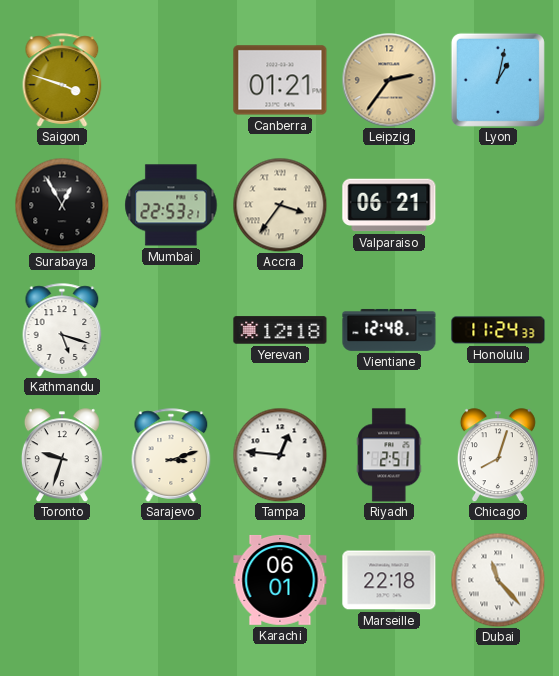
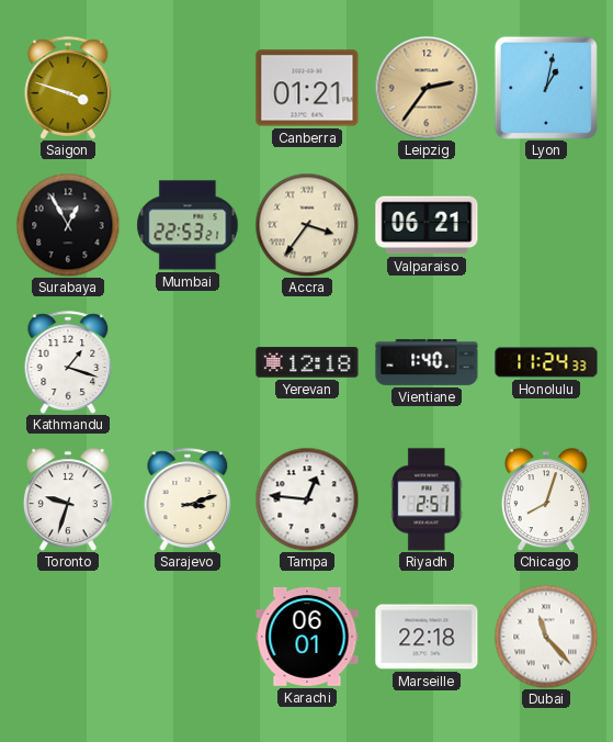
Kathmandu: 5:18 -> 1:18
Vientiane: 12:48 -> 1:40
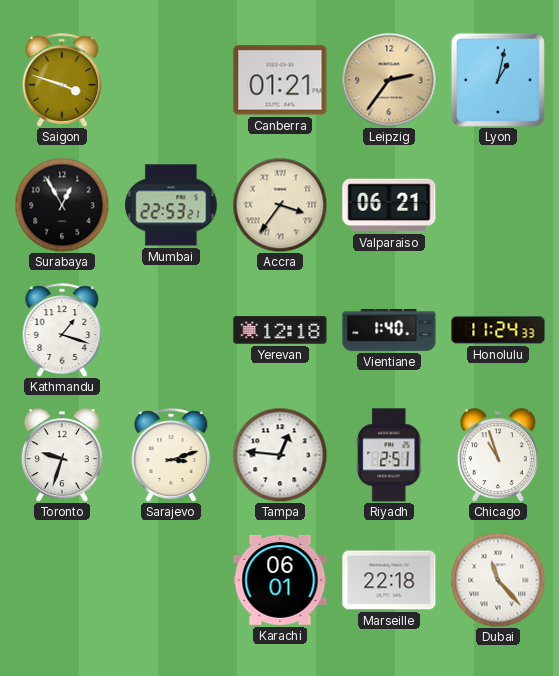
Chicago: 8:03 -> 10:57
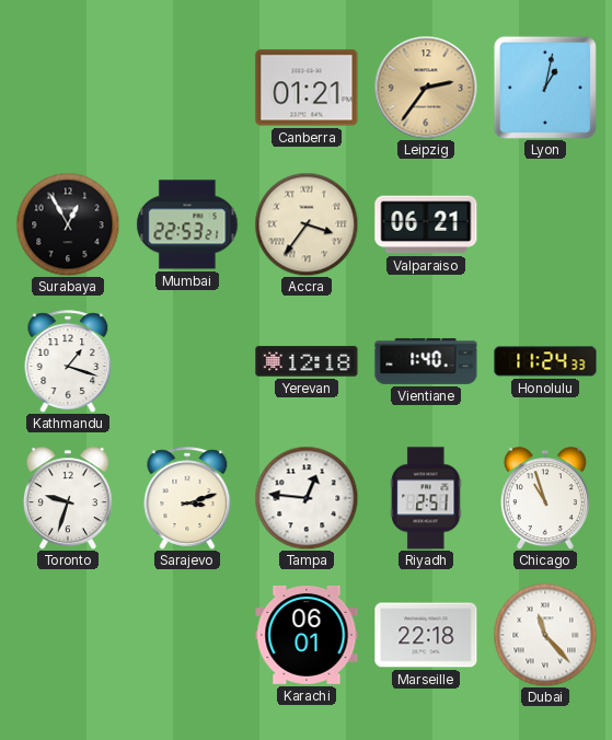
Saigon: 3:48 -> none
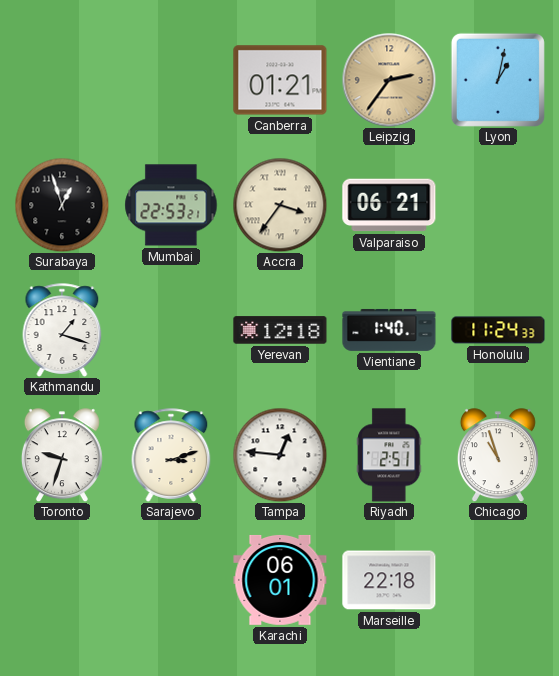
Surabaya: 12:55 -> 12:57
Dubai: 11:23 -> none
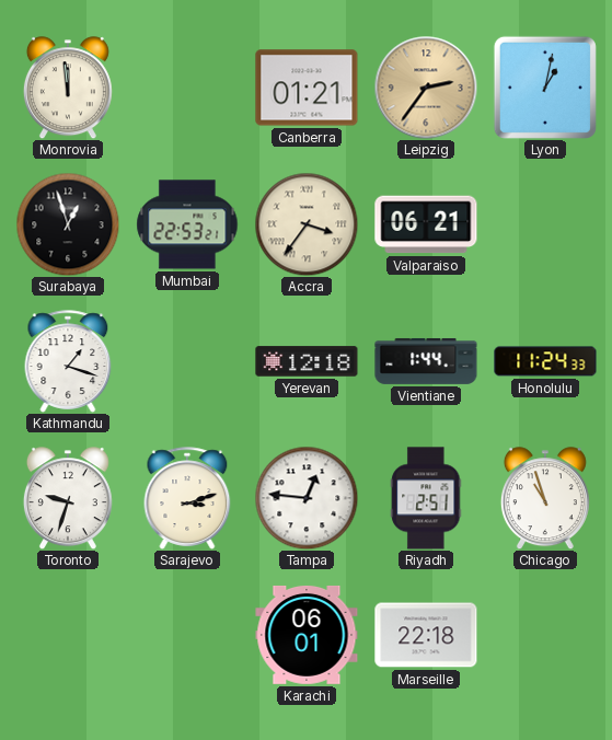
Monrovia: none -> 11:59
Vientiane: 1:40 -> 1:44
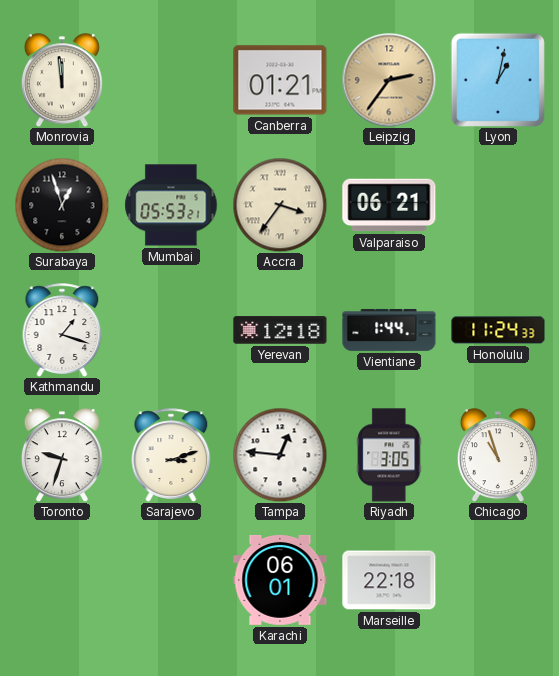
Mumbai: 22:53 -> 05:53
Riyadh: 2:51 -> 3:05
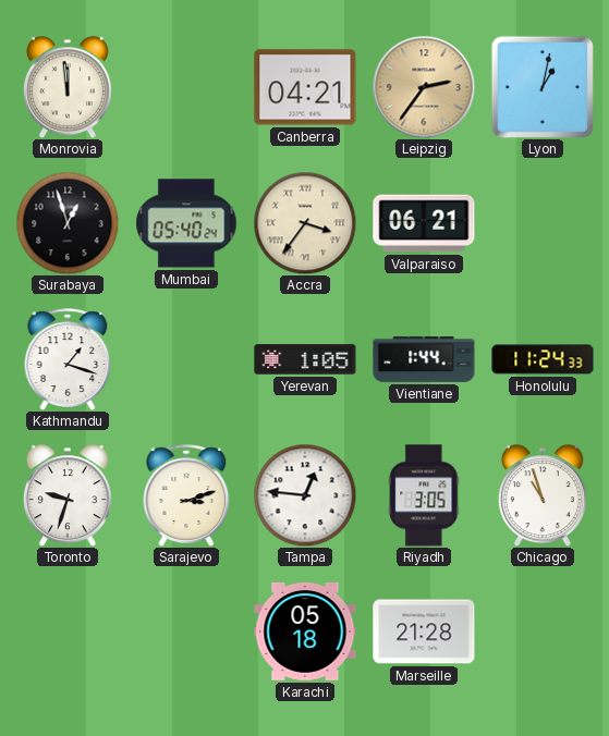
Canberra: 01:21 -> 04:21
Mumbai: 05:53 -> 05:40
Yerevan: 12:18 -> 1:05
Karachi: 06:01 -> 05:18
Marseille: 22:18 -> 21:28
